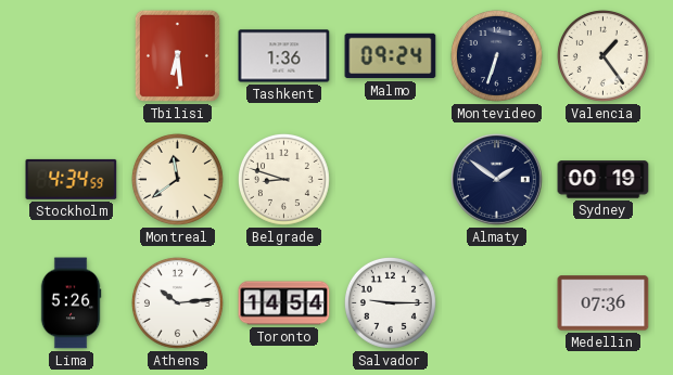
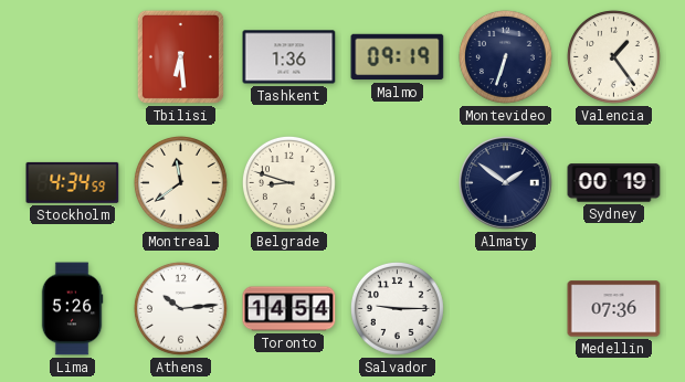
Malmo: 09:24 -> 09:19
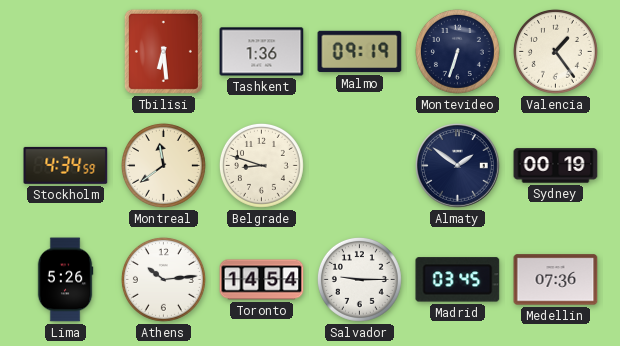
Madrid: none -> 03:45
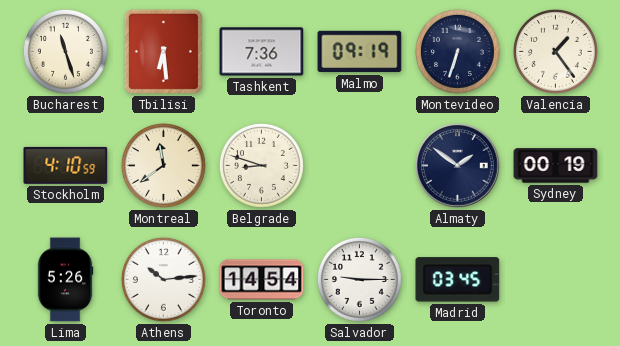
Bucharest: none -> 11:27
Tashkent: 1:36 -> 7:36
Stockholm: 4:34 -> 4:10
Medellin: 07:36 -> none
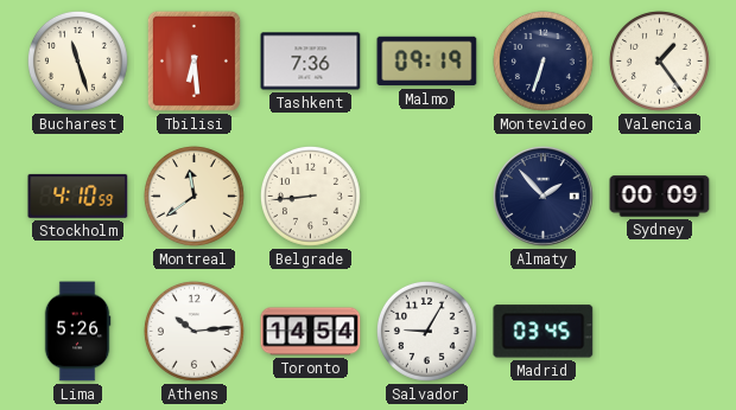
Belgrade: 8:48 -> 8:44
Almaty: 1:51 -> 1:53
Sydney: 00:19 -> 00:09
Salvador: 9:15 -> 9:05
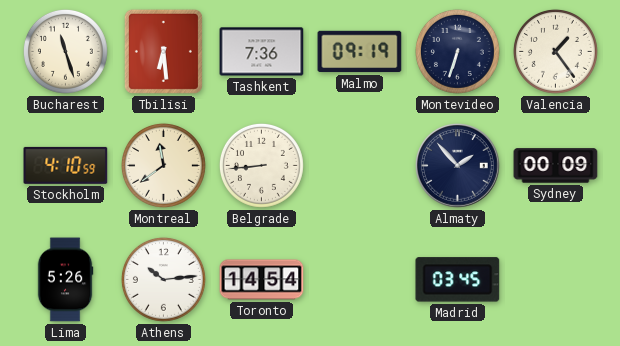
Salvador: 9:05 -> none
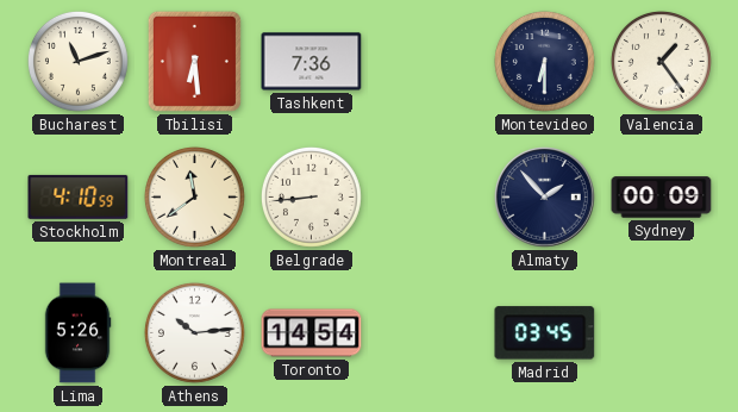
Bucharest: 11:27 -> 11:12
Malmo: 09:19 -> none
Montevideo: 6:33 -> 6:30
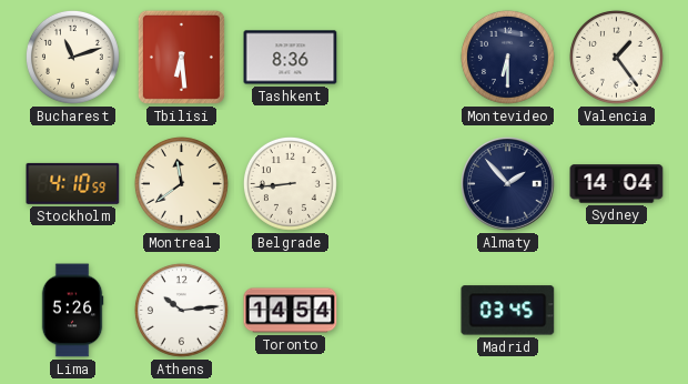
Tashkent: 7:36 -> 8:36
Sydney: 00:09 -> 14:04
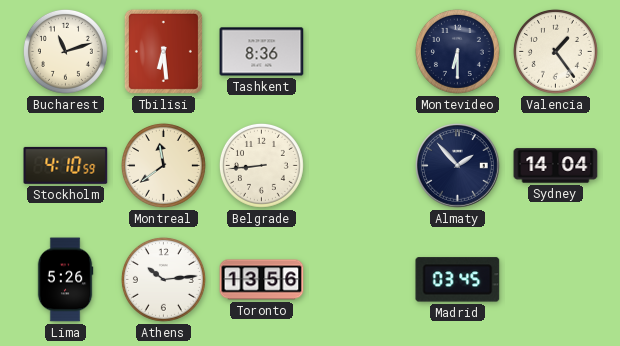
Toronto: 14:54 -> 13:56
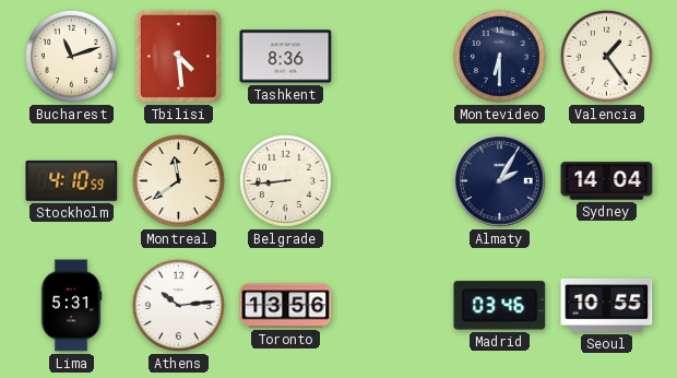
Tbilisi: 6:29 -> 4:29
Almaty: 1:53 -> 2:05
Lima: 5:26 -> 5:31
Madrid: 03:45 -> 03:46
Seoul: none -> 10:55
